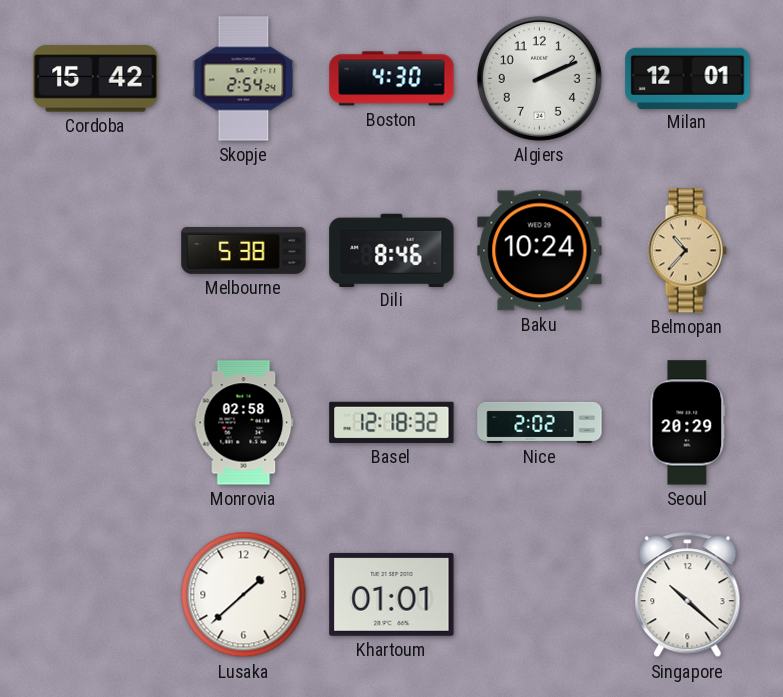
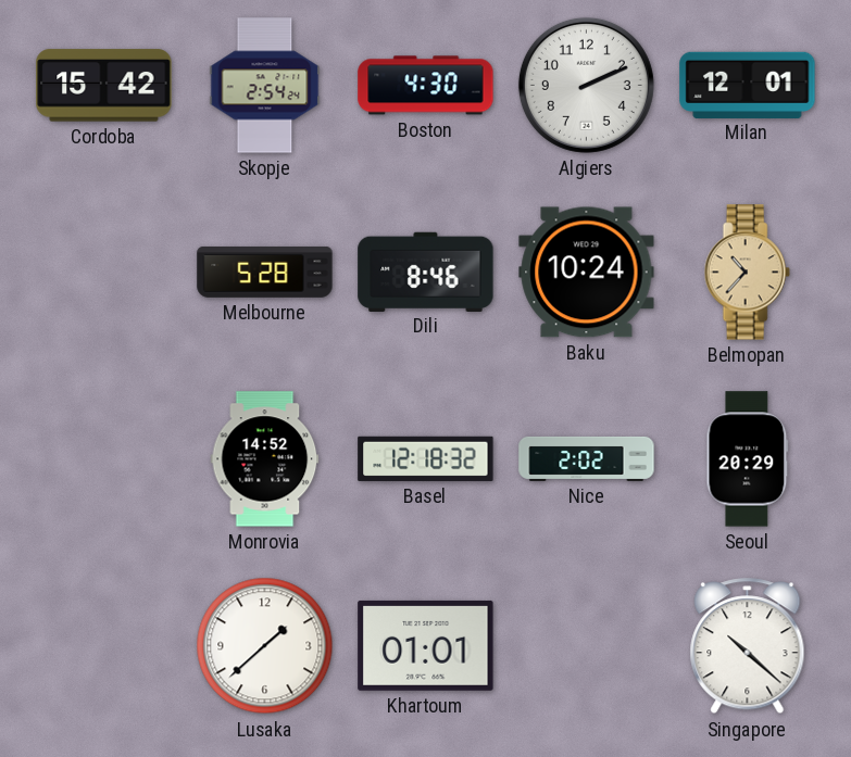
Melbourne: 5:38 -> 5:28
Monrovia: 02:58 -> 14:52
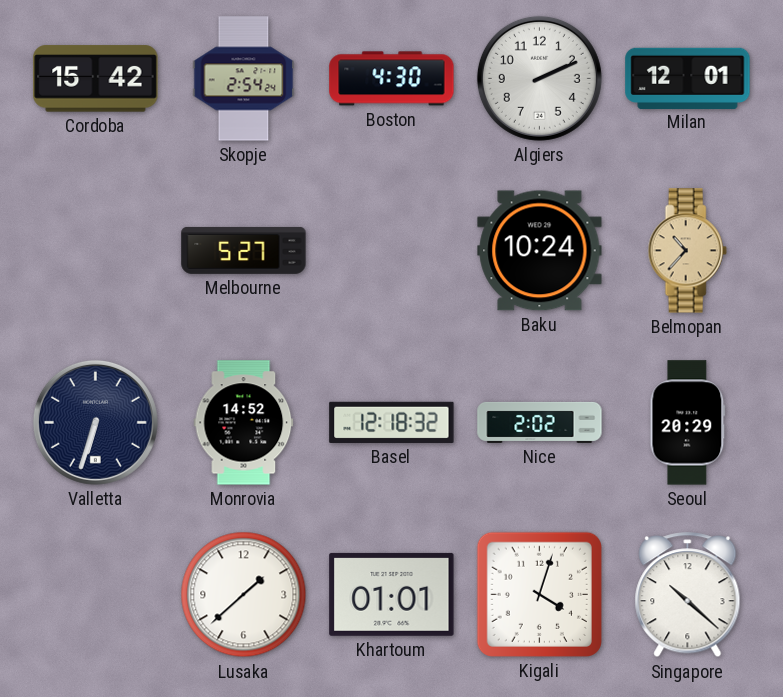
Melbourne: 5:28 -> 5:27
Dili: 8:46 -> none
Valletta: none -> 6:33
Kigali: none -> 4:03
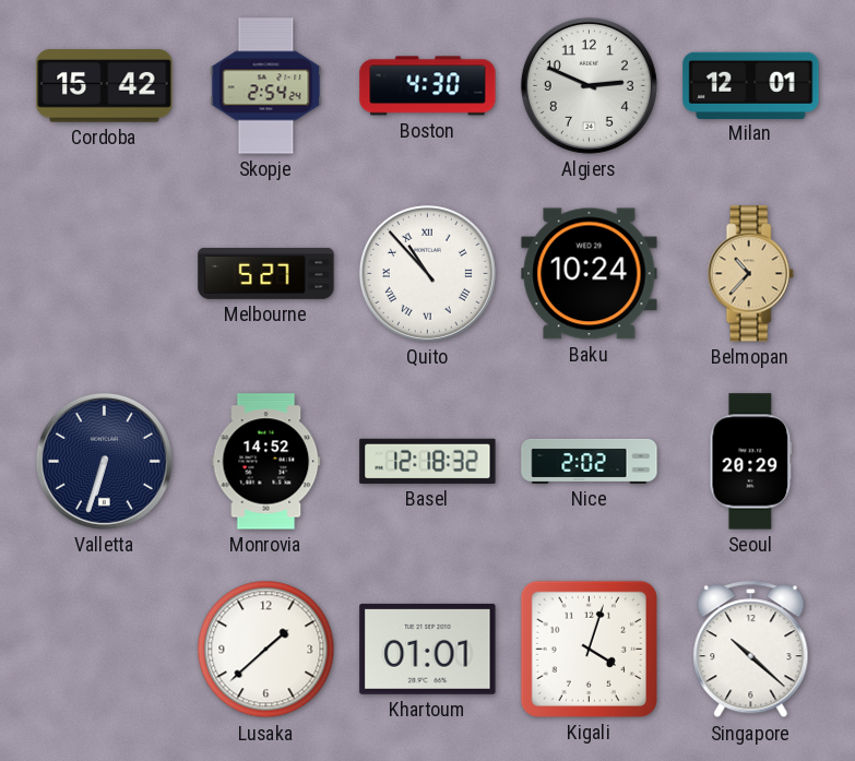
Algiers: 2:11 -> 2:49
Quito: none -> 10:53
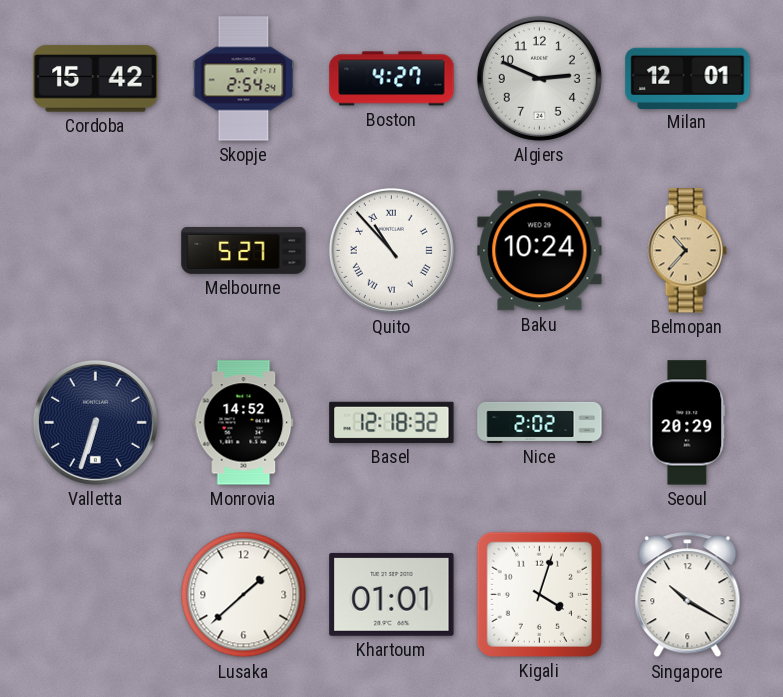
Boston: 4:30 -> 4:27
Singapore: 10:22 -> 10:20
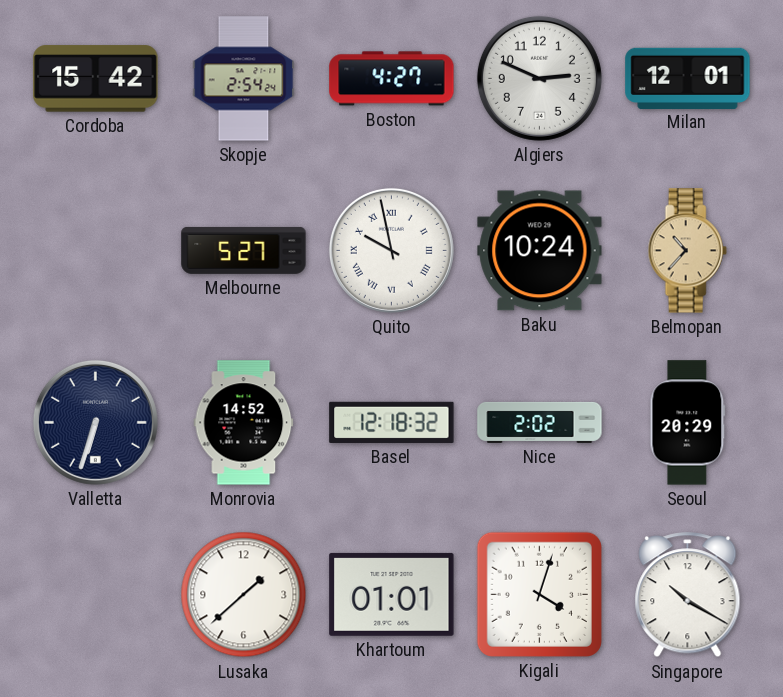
Quito: 10:53 -> 9:58
